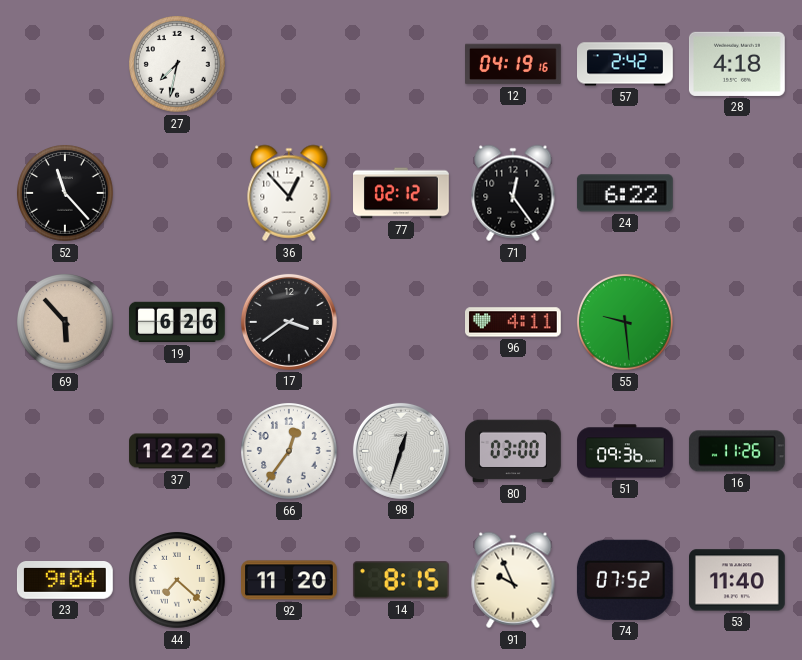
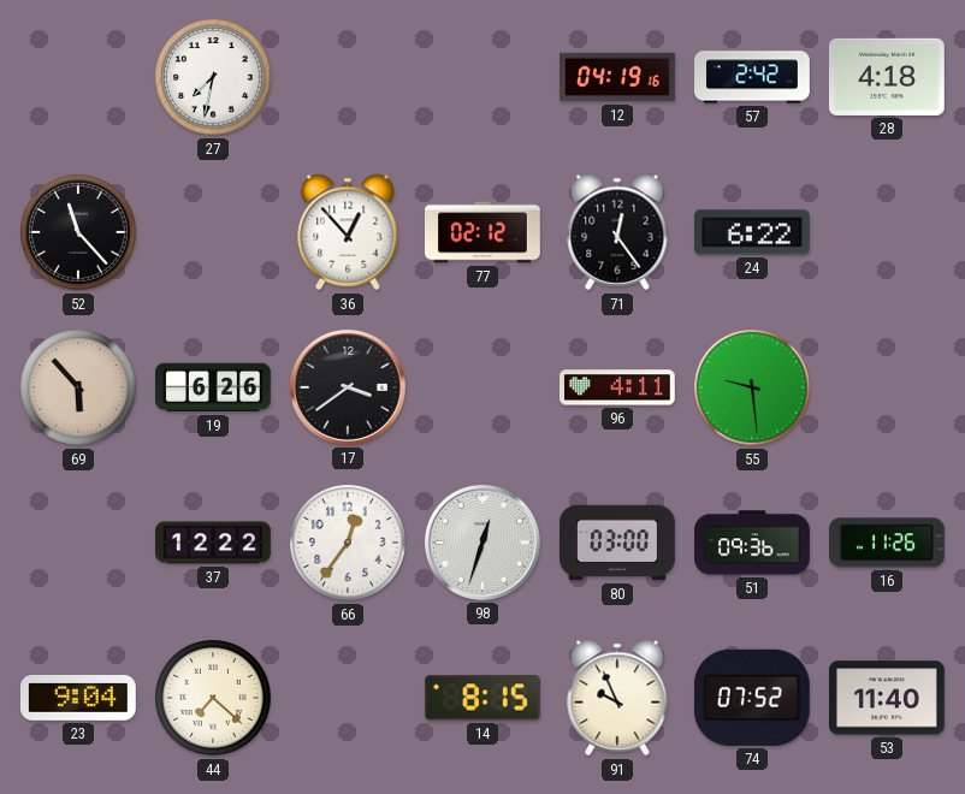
92: 11:20 -> none
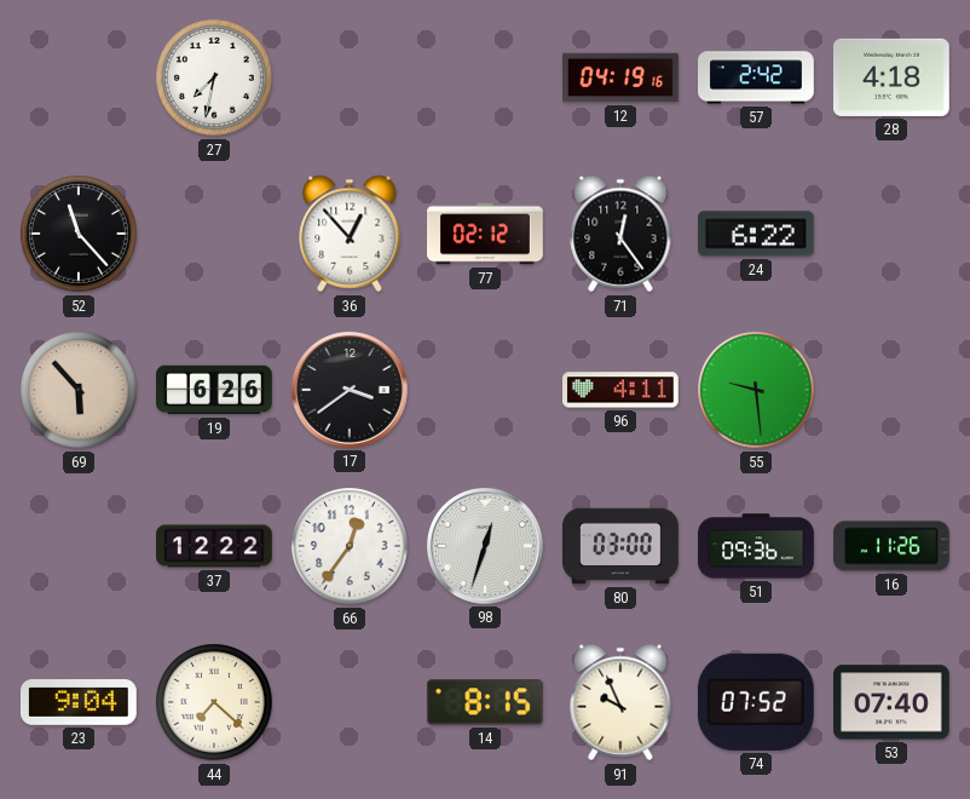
53: 11:40 -> 07:40
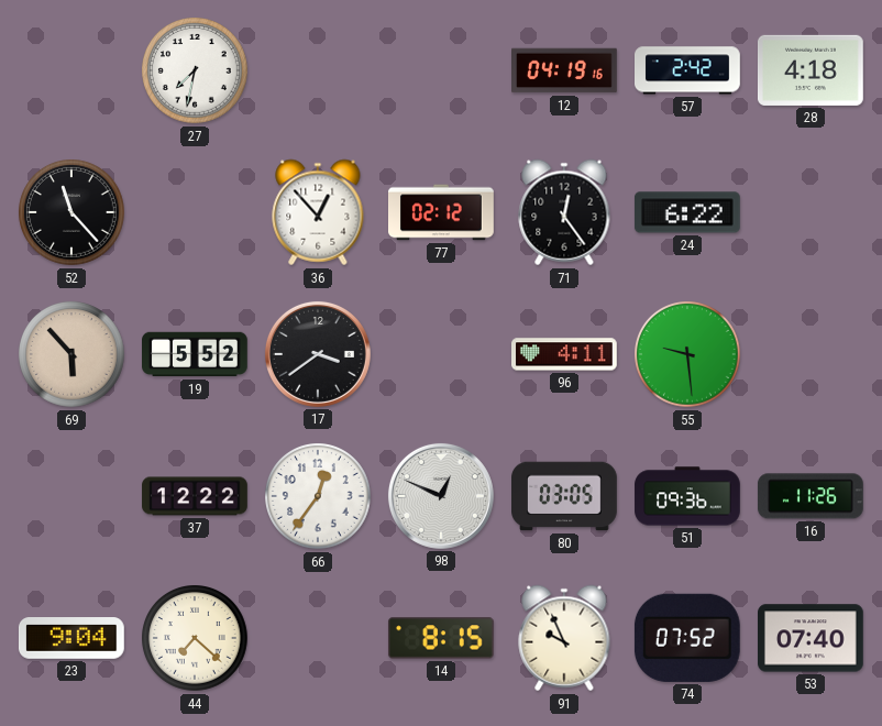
19: 6:26 -> 5:52
98: 12:33 -> 12:49
80: 03:00 -> 03:05
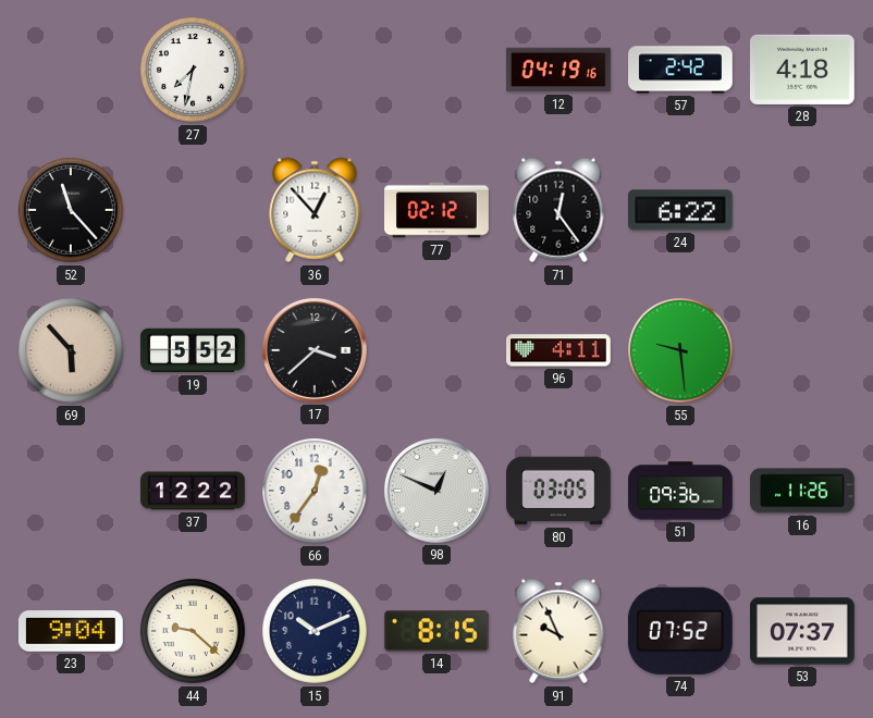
17: 3:39 -> 3:38
44: 7:22 -> 9:22
15: none -> 10:11
53: 07:40 -> 07:37
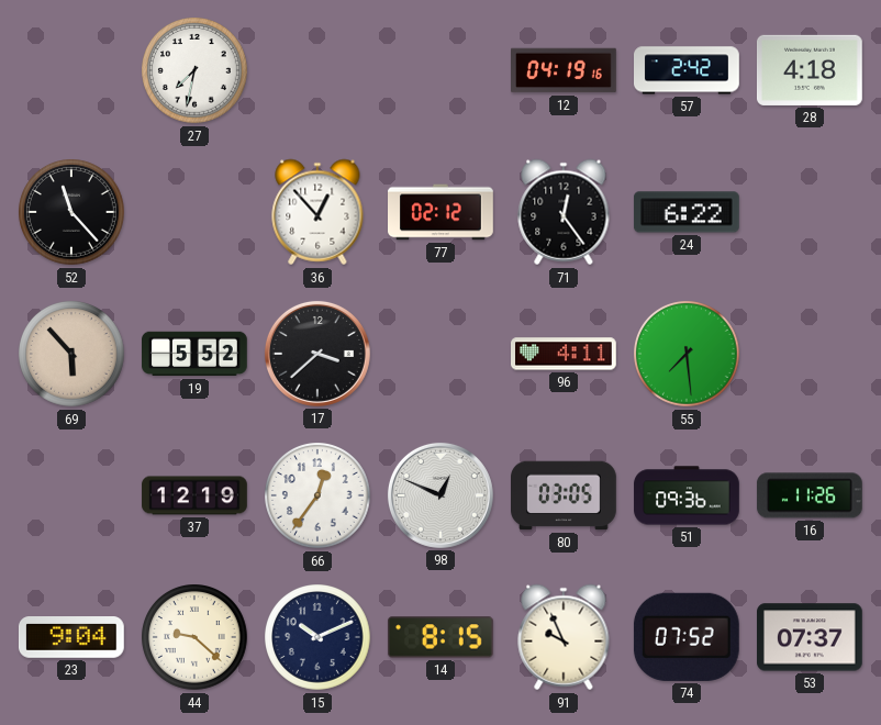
55: 9:29 -> 7:29
37: 12:22 -> 12:19
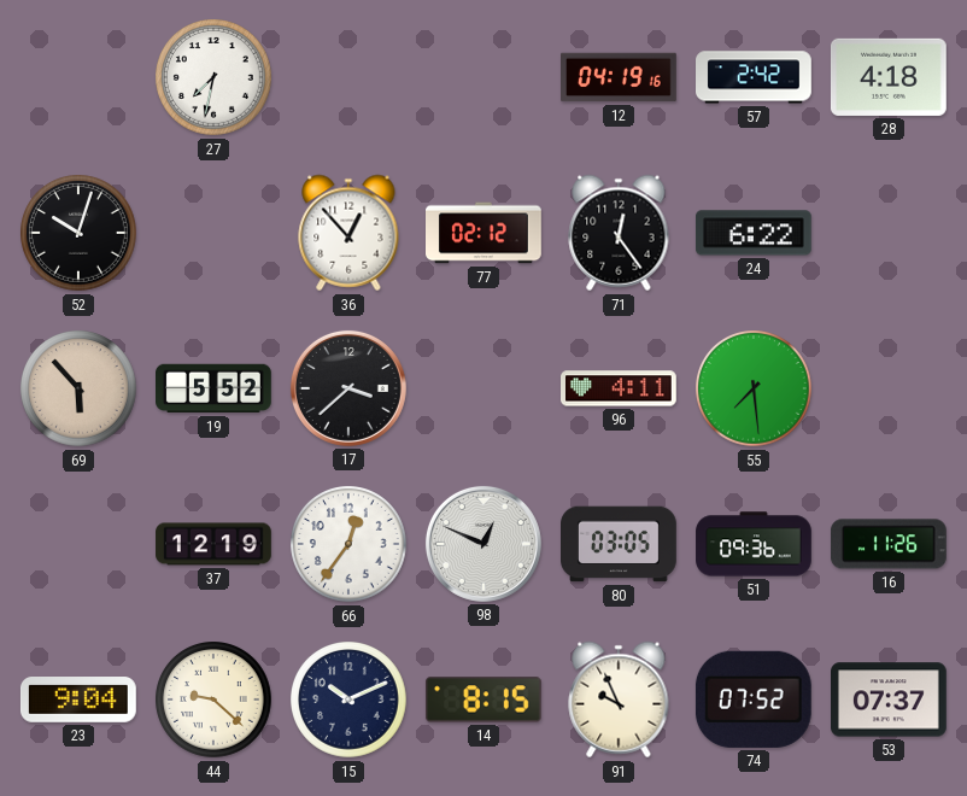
52: 11:23 -> 10:03
